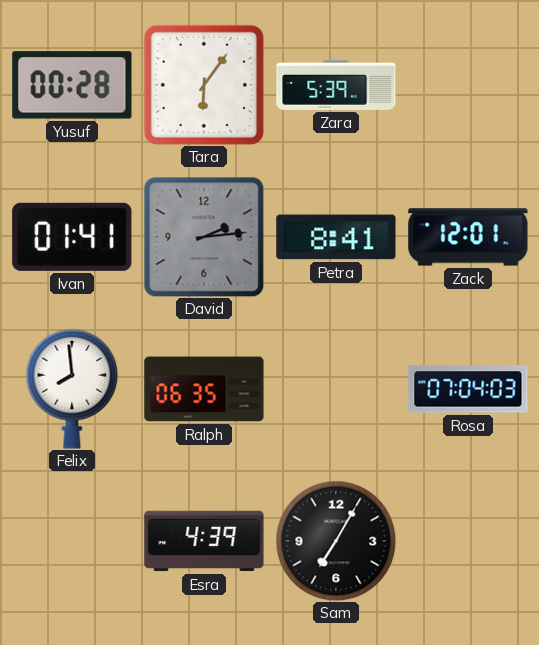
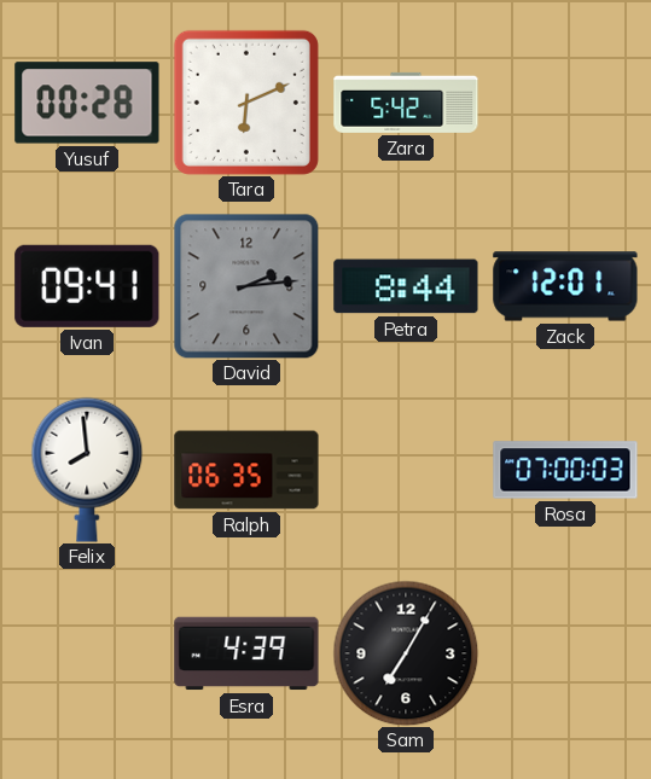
Tara: 6:06 -> 6:11
Zara: 5:39 -> 5:42
Ivan: 01:41 -> 09:41
Petra: 8:41 -> 8:44
Rosa: 07:04 -> 07:00
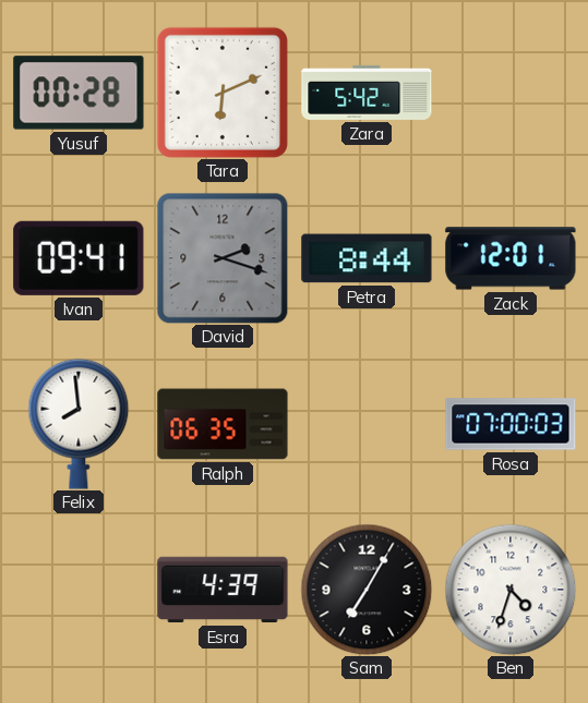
David: 2:14 -> 2:18
Ben: none -> 4:33
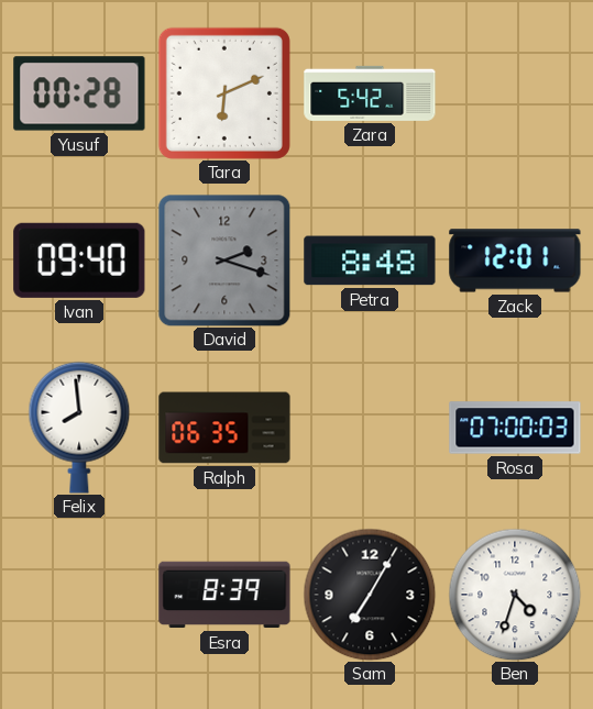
Ivan: 09:41 -> 09:40
Petra: 8:44 -> 8:48
Esra: 4:39 -> 8:39
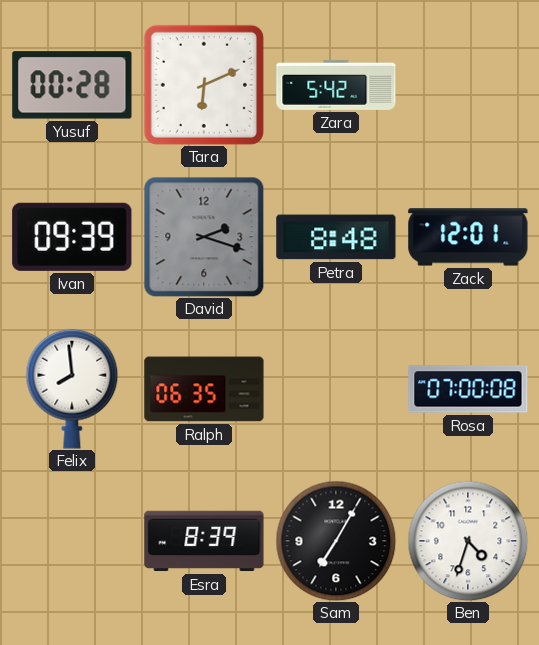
Ivan: 09:40 -> 09:39
Rosa: 07:00:03 -> 07:00:08
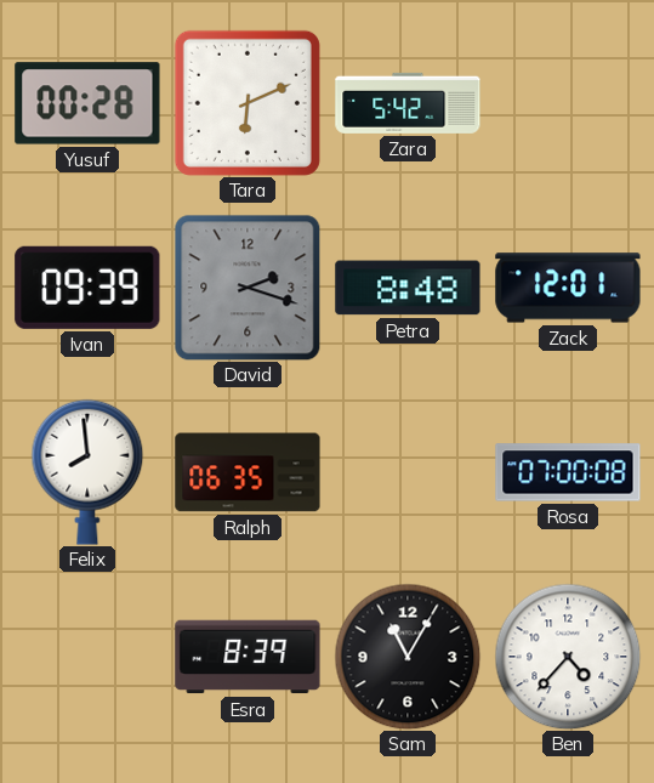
Sam: 7:05 -> 11:05
Ben: 4:33 -> 4:37
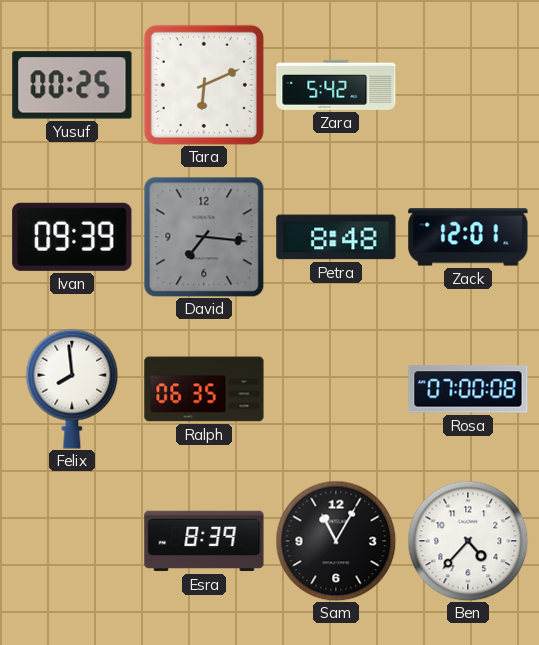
Yusuf: 00:28 -> 00:25
David: 2:18 -> 7:16
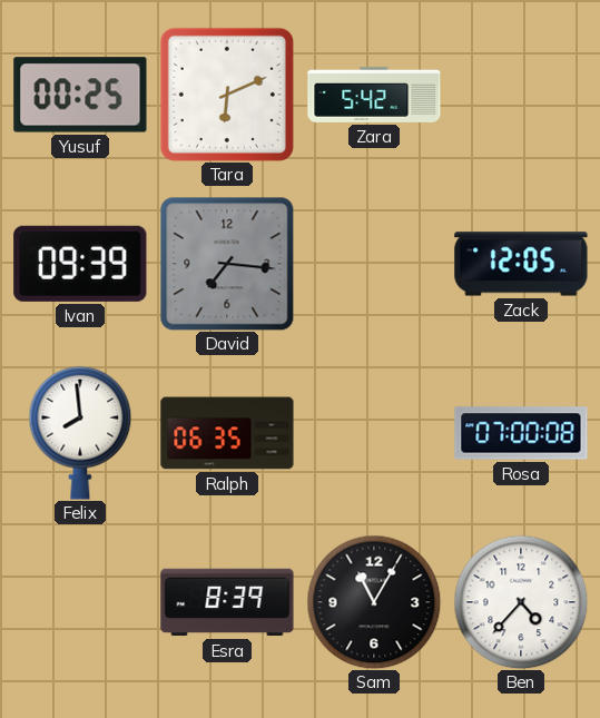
Petra: 8:48 -> none
Zack: 12:01 -> 12:05
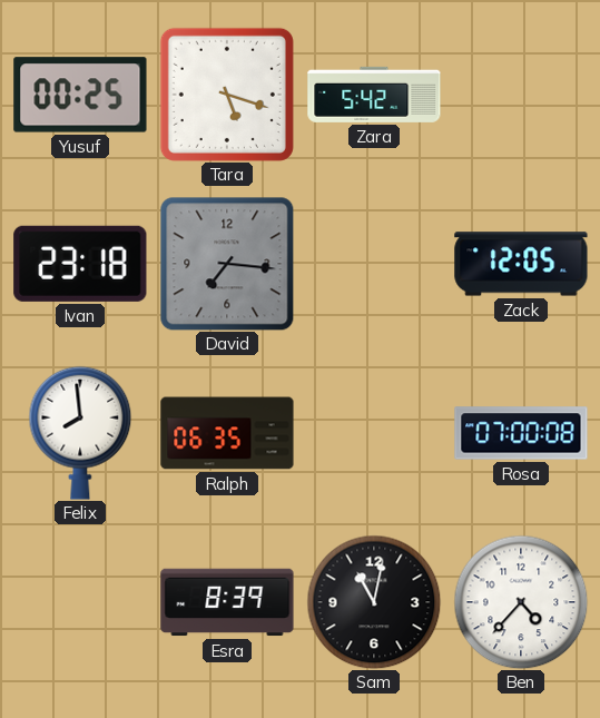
Tara: 6:11 -> 5:18
Ivan: 09:39 -> 23:18
Sam: 11:05 -> 11:02
